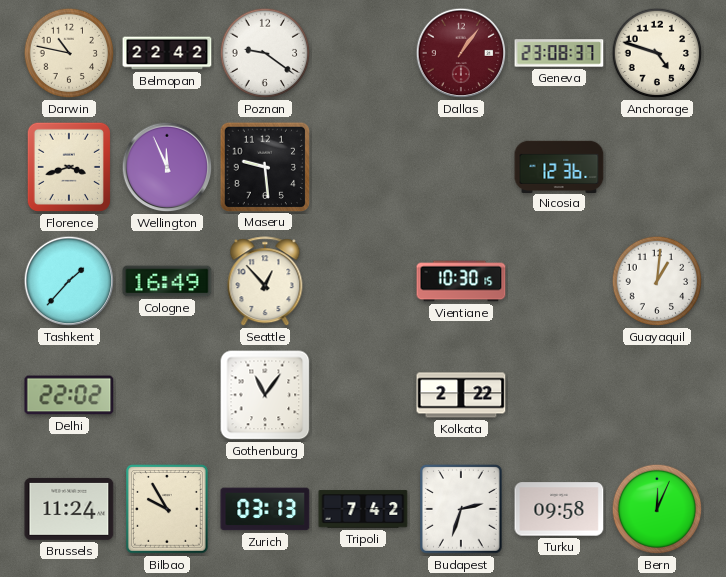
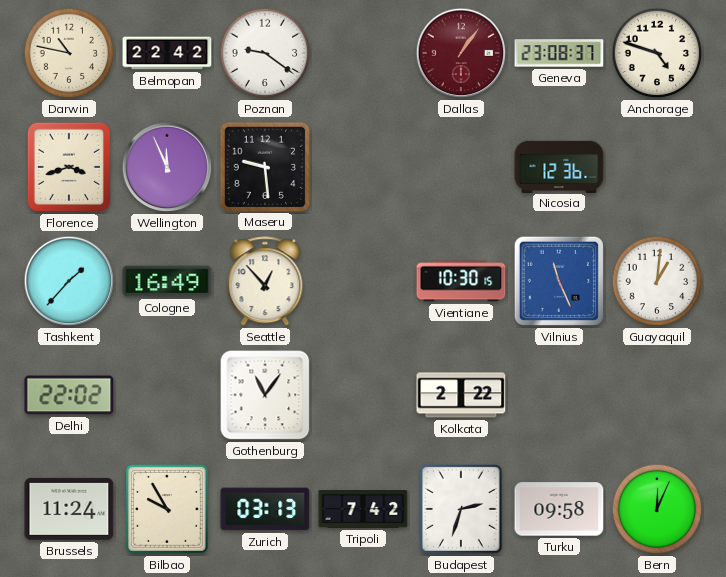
Vilnius: none -> 11:26
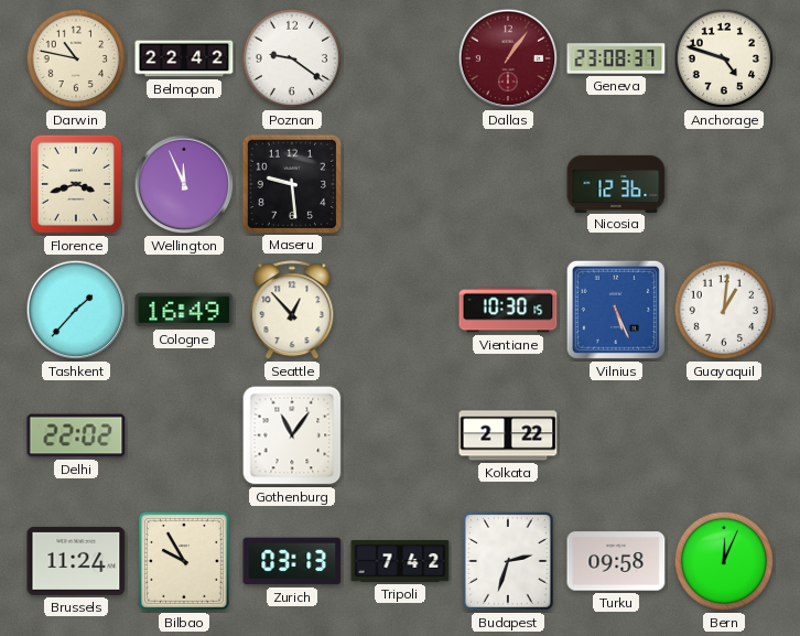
Vilnius: 11:26 -> 5:26
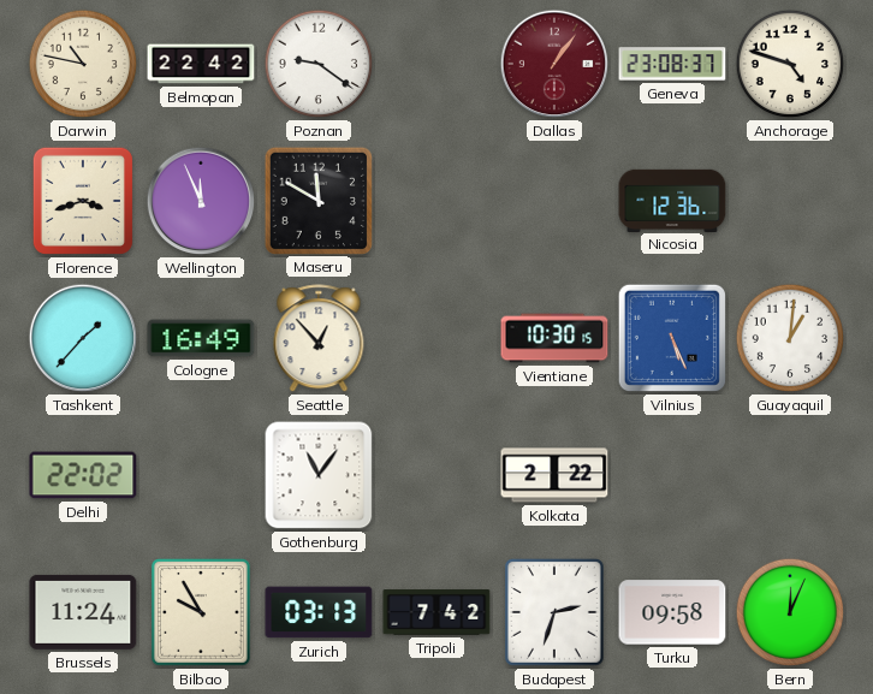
Maseru: 9:29 -> 11:50
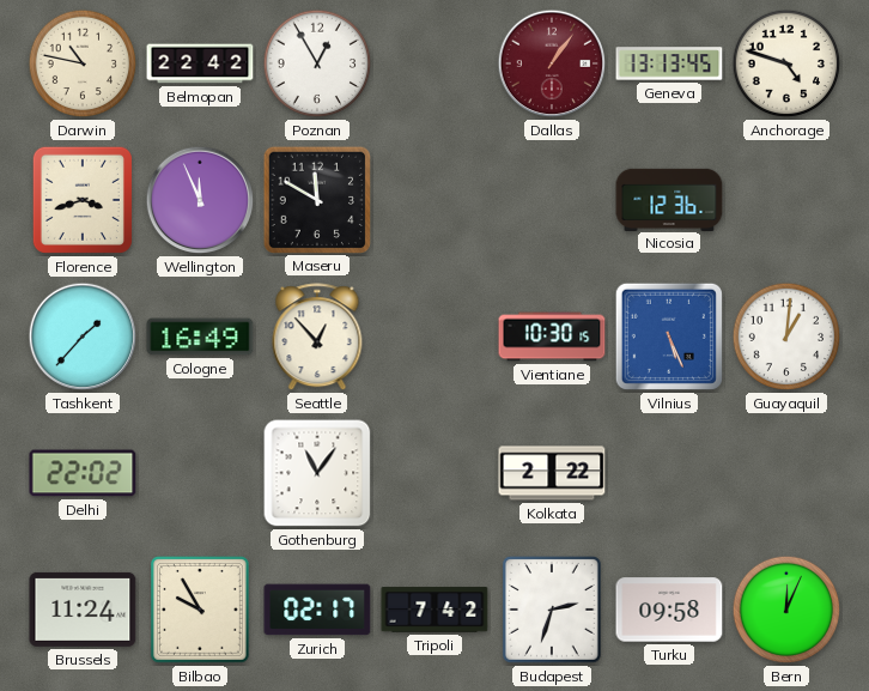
Poznan: 9:21 -> 12:55
Geneva: 23:08 -> 13:13
Zurich: 03:13 -> 02:17
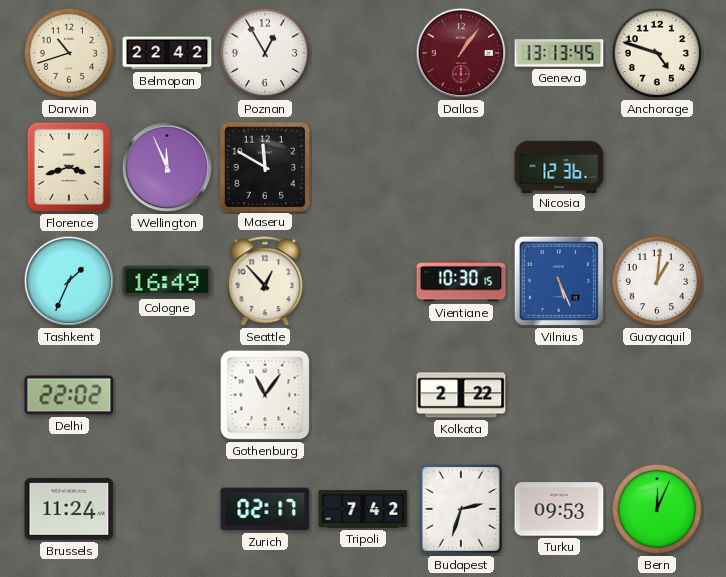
Darwin: 10:47 -> 10:42
Tashkent: 1:37 -> 1:34
Bilbao: 9:55 -> none
Turku: 09:58 -> 09:53
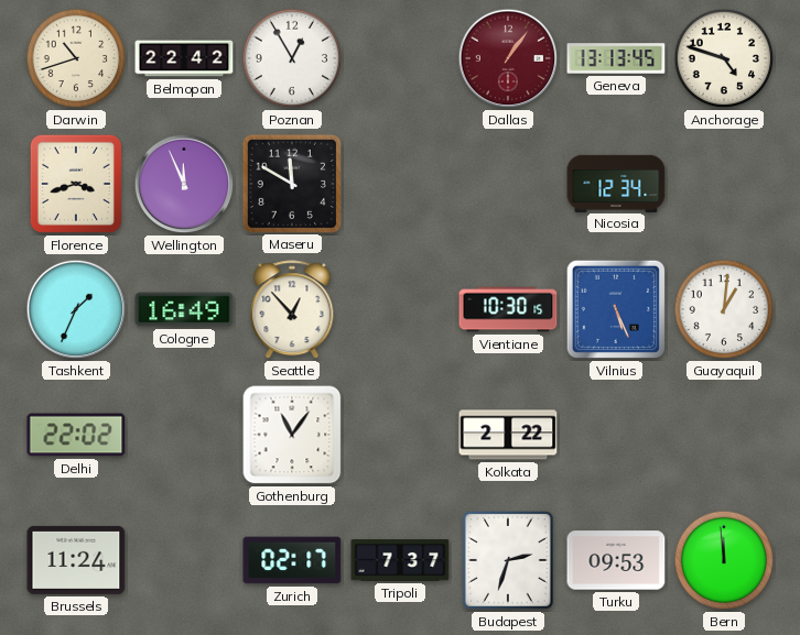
Nicosia: 12:36 -> 12:34
Tripoli: 7:42 -> 7:37
Bern: 12:04 -> 11:59
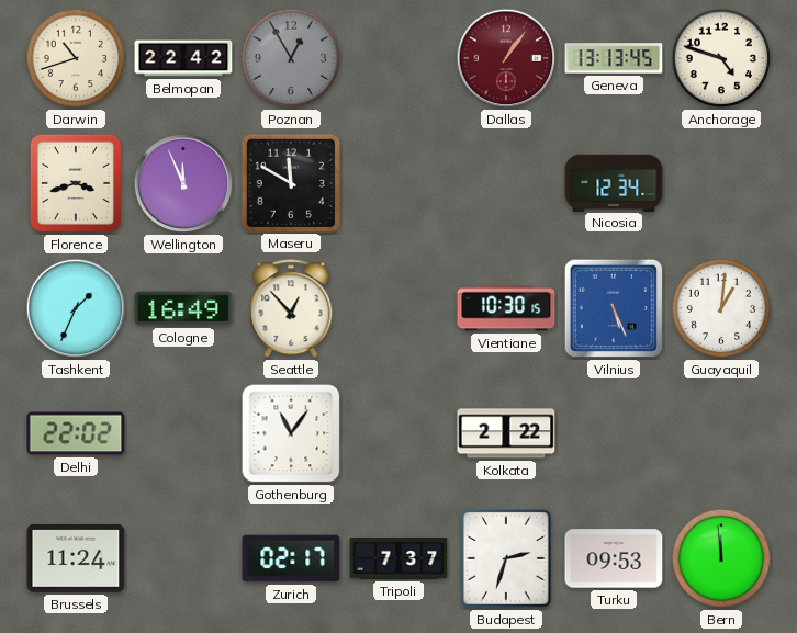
Poznan dial: white -> grey
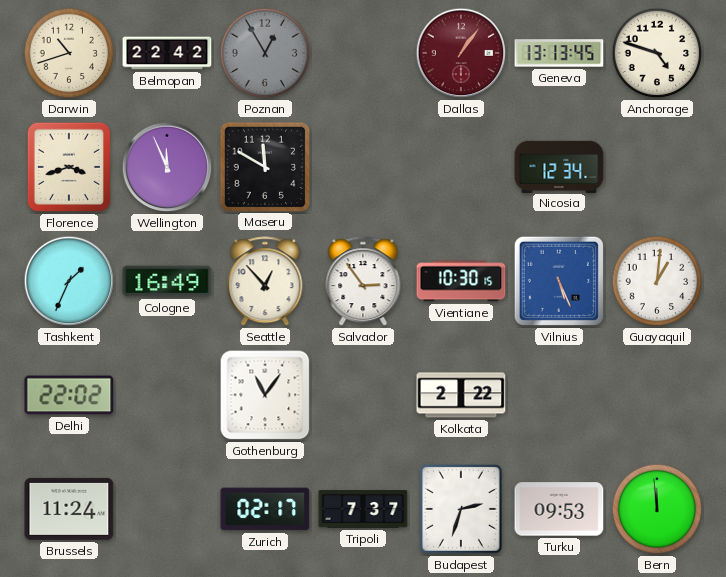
Salvador: none -> 2:54
